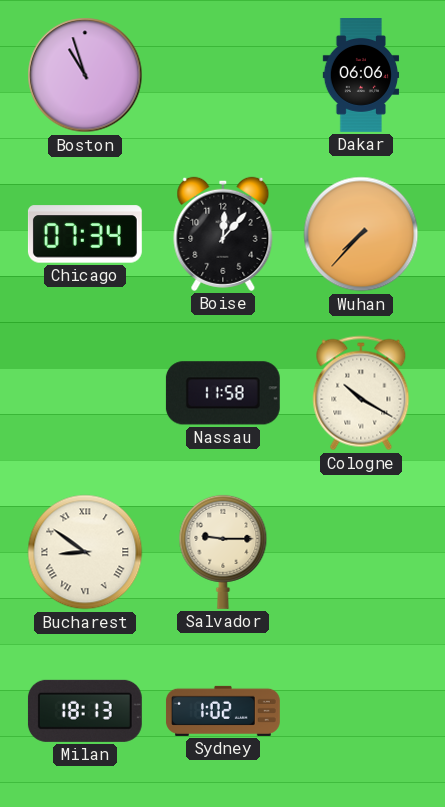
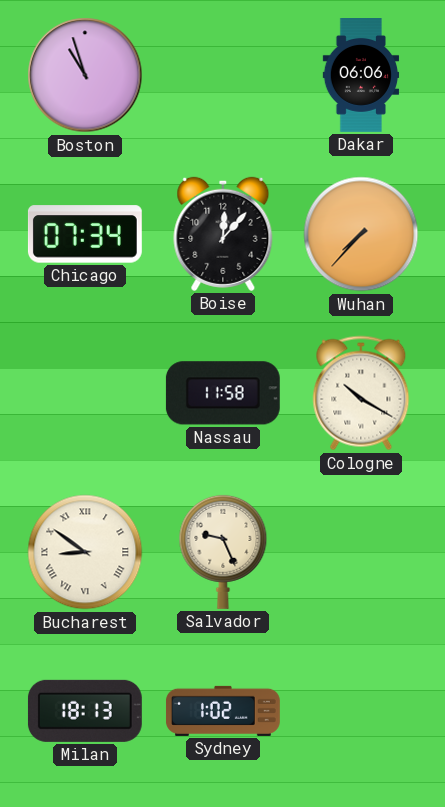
Salvador: 9:15 -> 9:26
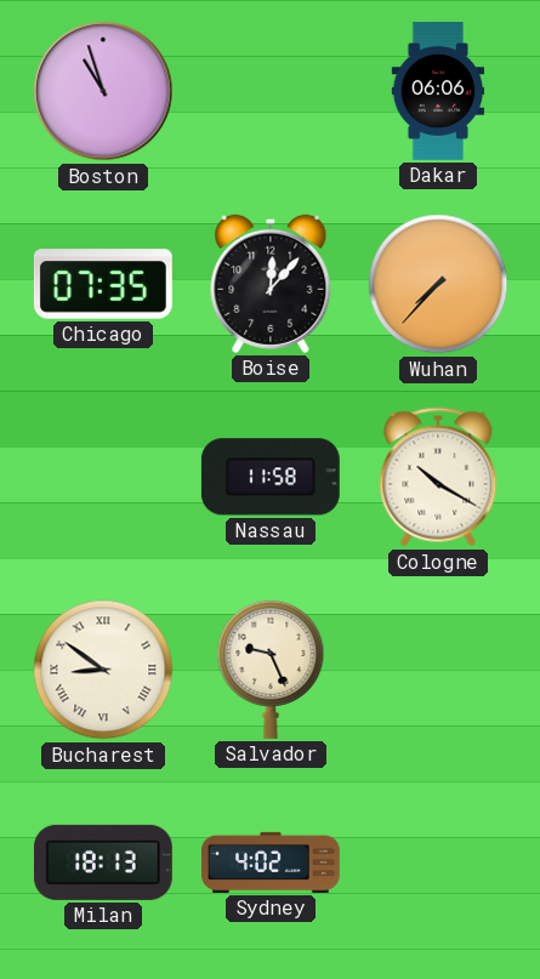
Chicago: 07:34 -> 07:35
Sydney: 1:02 -> 4:02
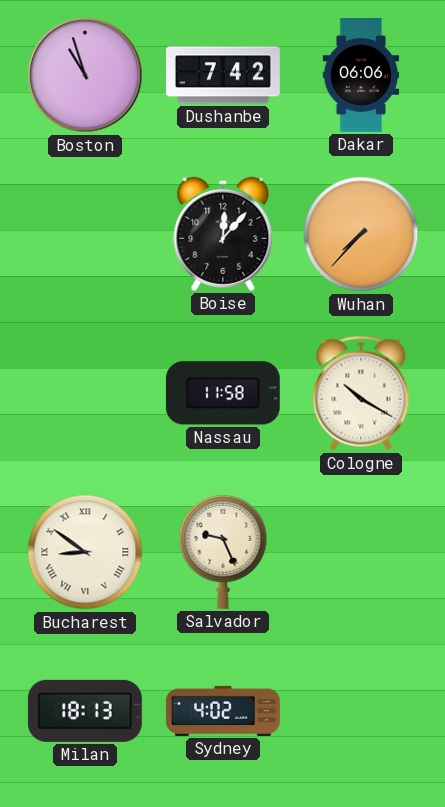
Dushanbe: none -> 7:42
Chicago: 07:35 -> none
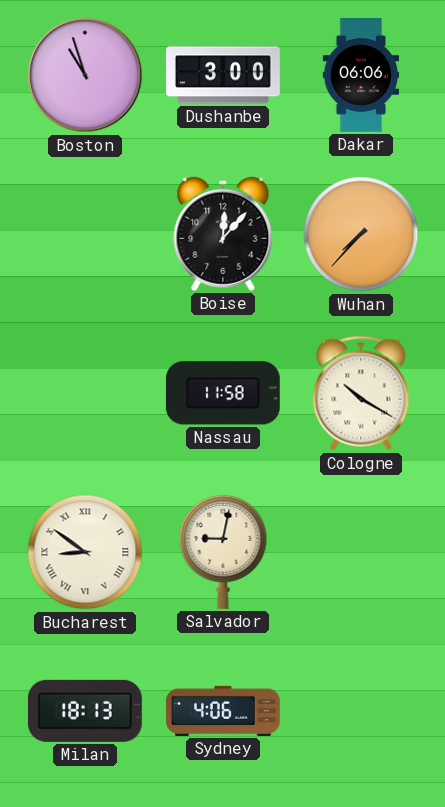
Dushanbe: 7:42 -> 3:00
Salvador: 9:26 -> 9:02
Sydney: 4:02 -> 4:06
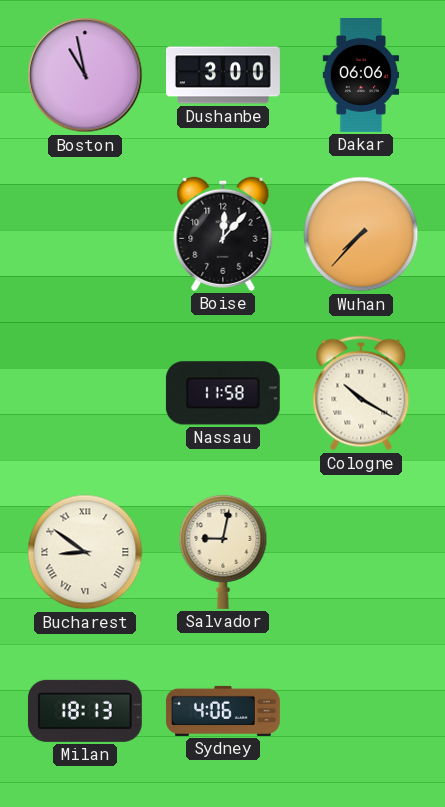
Boston: 10:57 -> 10:58
